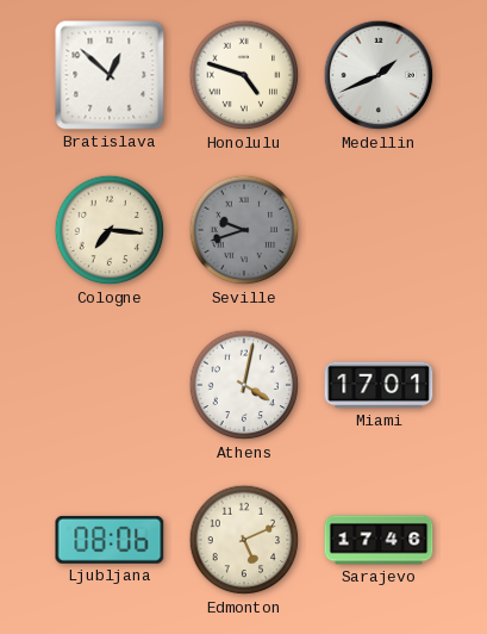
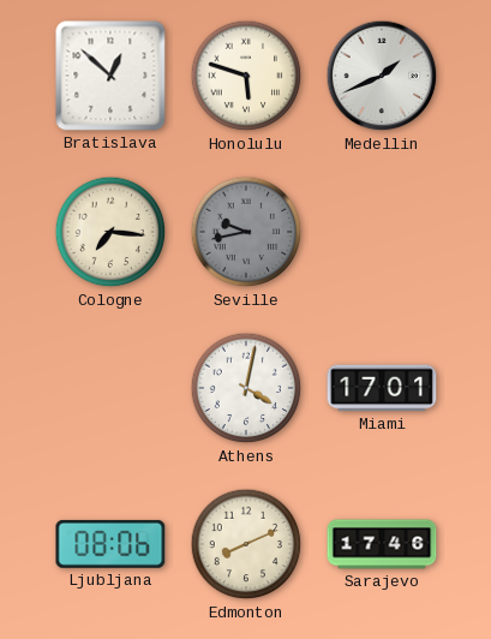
Honolulu: 4:48 -> 5:48
Seville: 9:42 -> 9:43
Edmonton: 5:11 -> 8:11
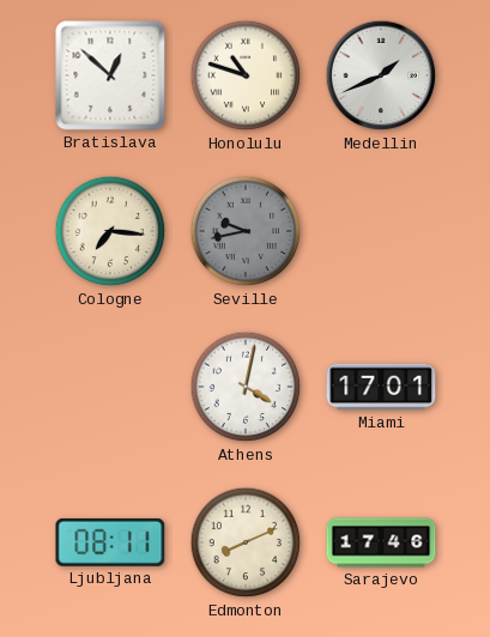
Honolulu: 5:48 -> 10:48
Ljubljana: 08:06 -> 08:11
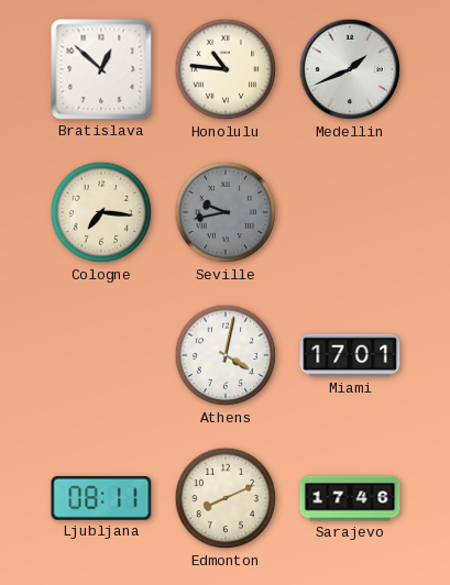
Honolulu: 10:48 -> 10:46
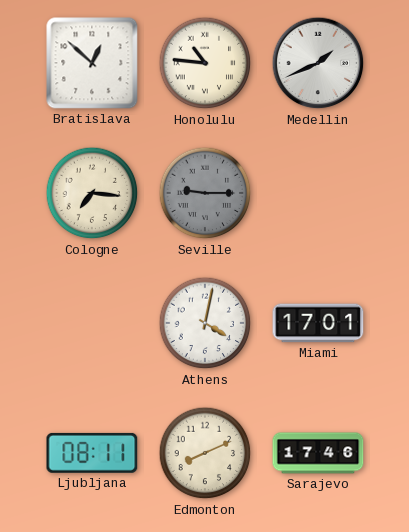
Seville: 9:43 -> 9:15
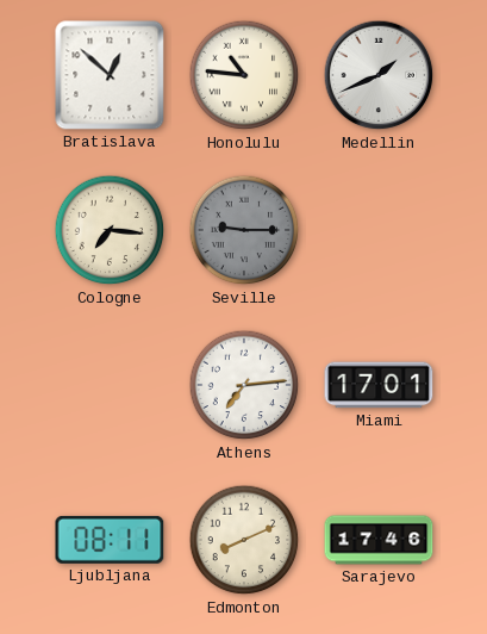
Athens: 4:02 -> 7:14
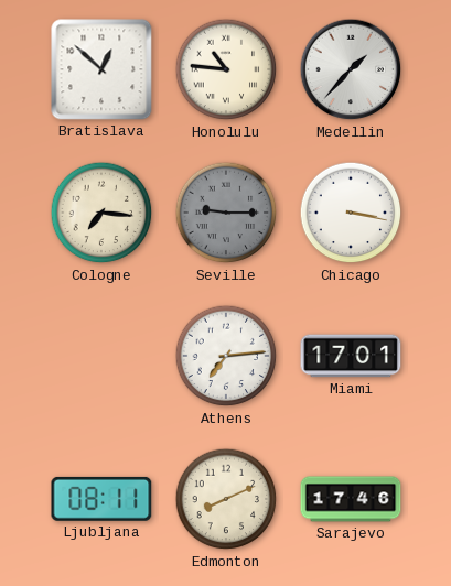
Medellin: 1:41 -> 1:37
Chicago: none -> 3:17
